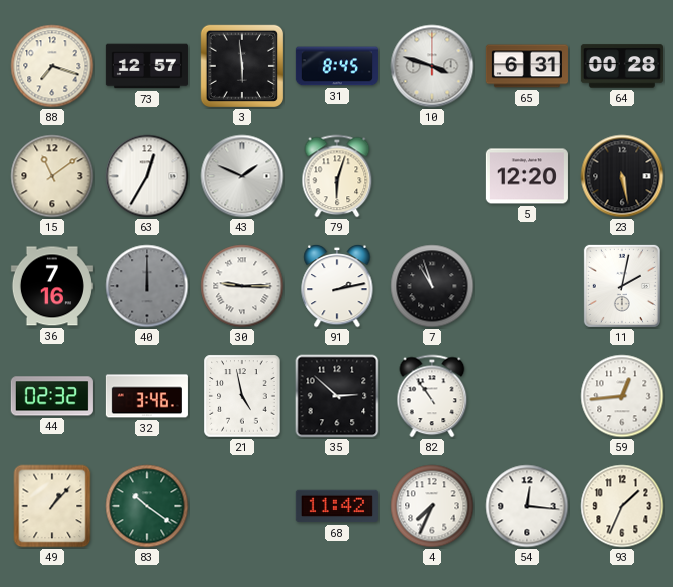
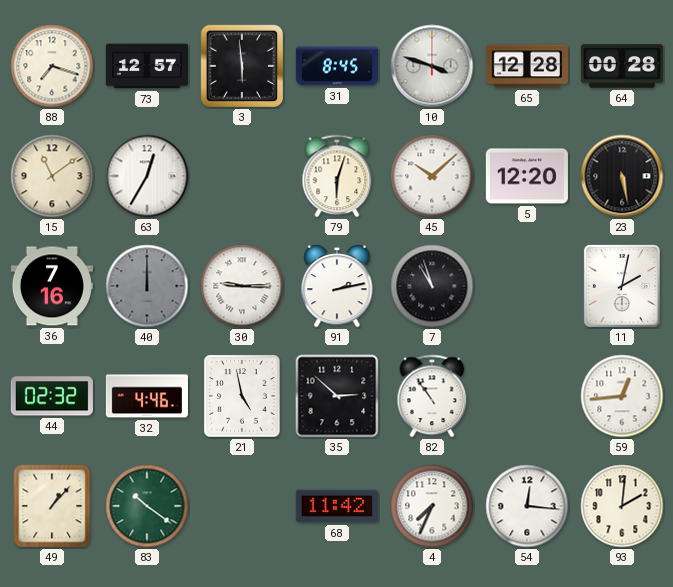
65: 6:31 -> 12:28
43: 1:49 -> none
45: none -> 10:08
32: 3:46 -> 4:46
93: 1:34 -> 2:01
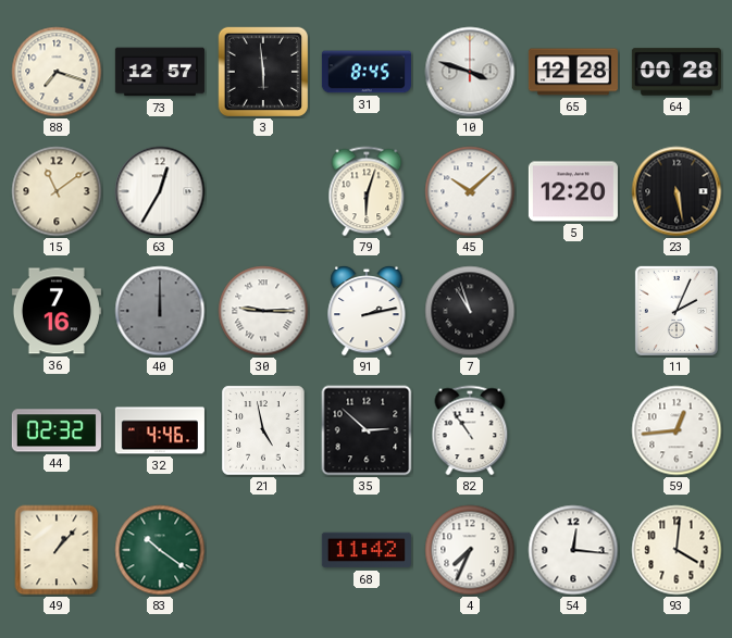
11: 2:02 -> 2:04
93: 2:01 -> 4:01
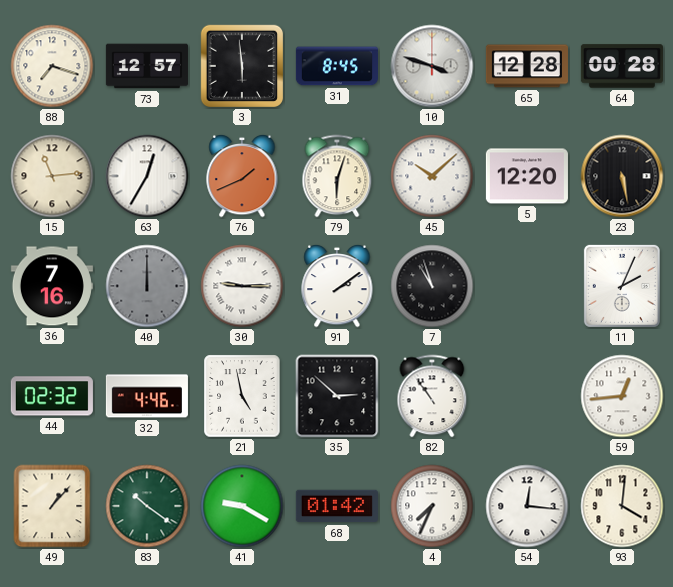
15: 11:09 -> 11:14
76: none -> 1:41
91: 2:13 -> 2:09
41: none -> 9:20
68: 11:42 -> 01:42
